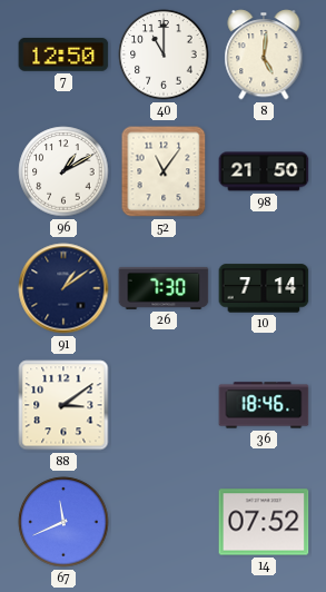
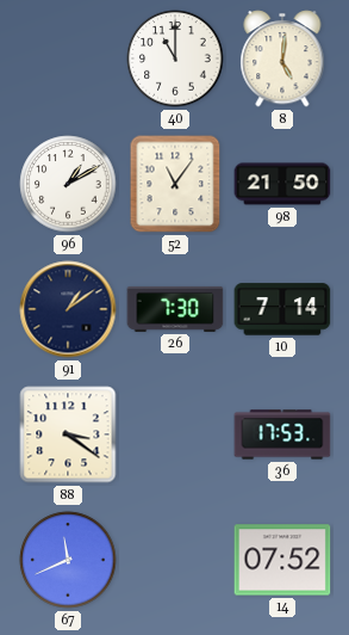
7: 12:50 -> none
88: 3:09 -> 3:21
36: 18:46 -> 17:53
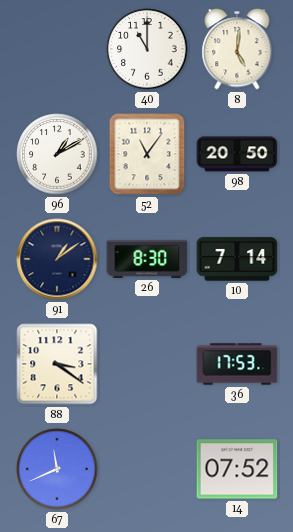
98: 21:50 -> 20:50
26: 7:30 -> 8:30
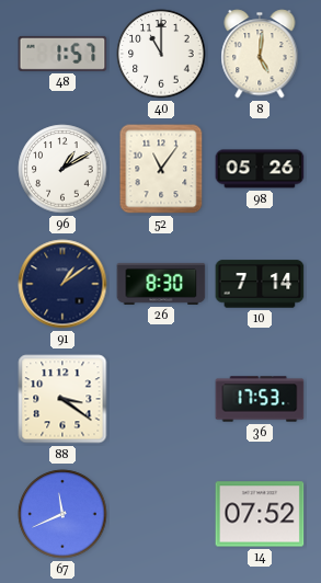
48: none -> 1:57
98: 20:50 -> 05:26
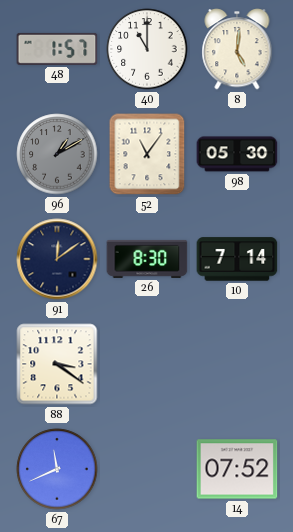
96 dial: white -> grey
98: 05:26 -> 05:30
91: 1:09 -> 12:09
36: 17:53 -> none
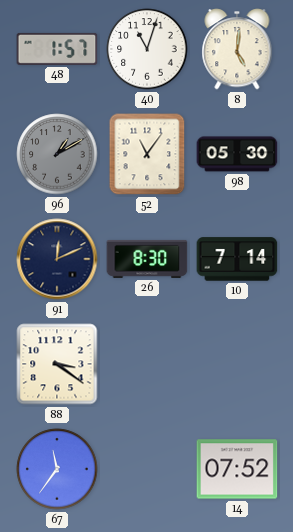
40: 11:00 -> 11:03
91: 12:09 -> 12:11
67: 11:41 -> 11:36
